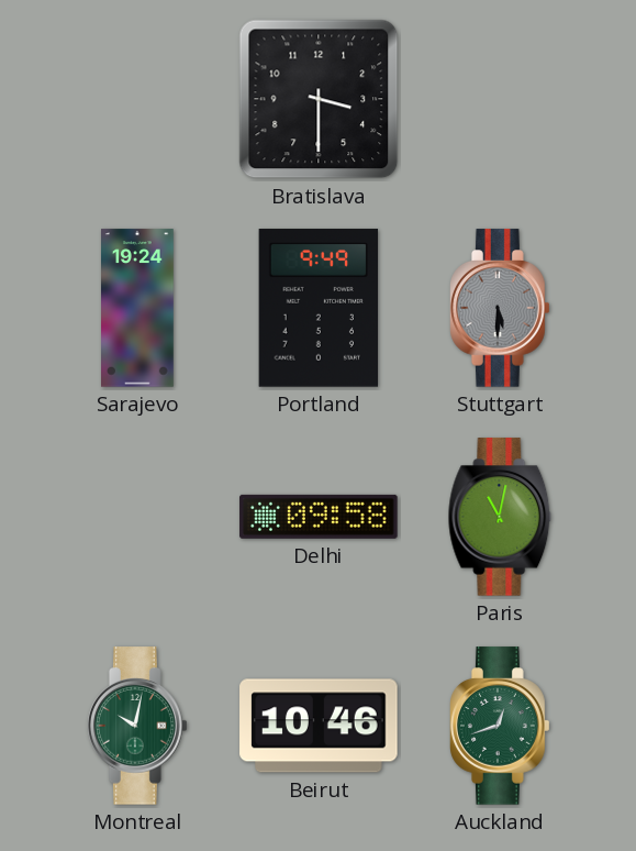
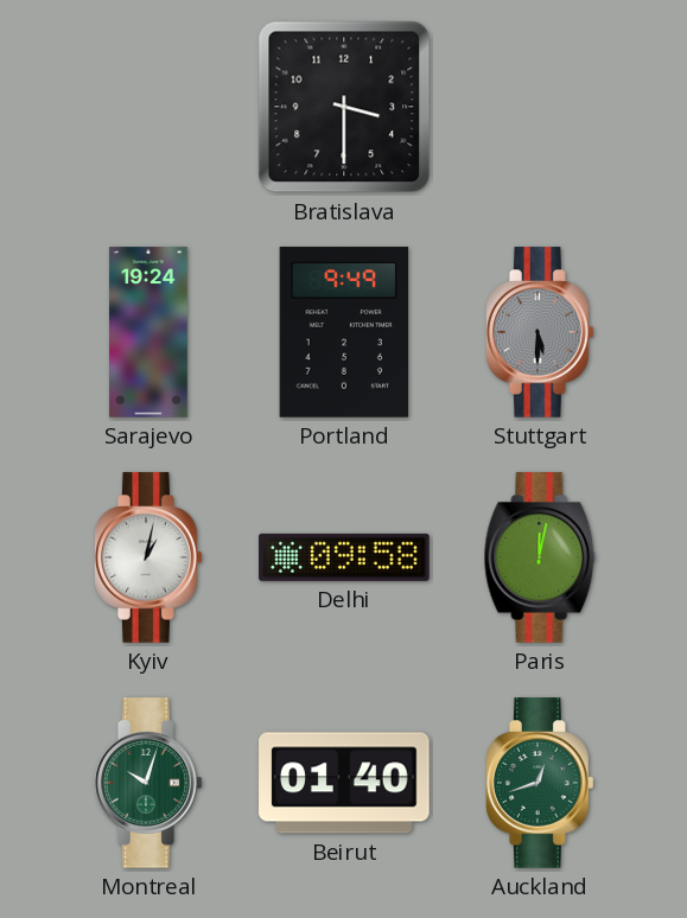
Kyiv: none -> 1:02
Paris: 11:02 -> 12:02
Montreal: 10:02 -> 10:03
Beirut: 10:46 -> 01:40
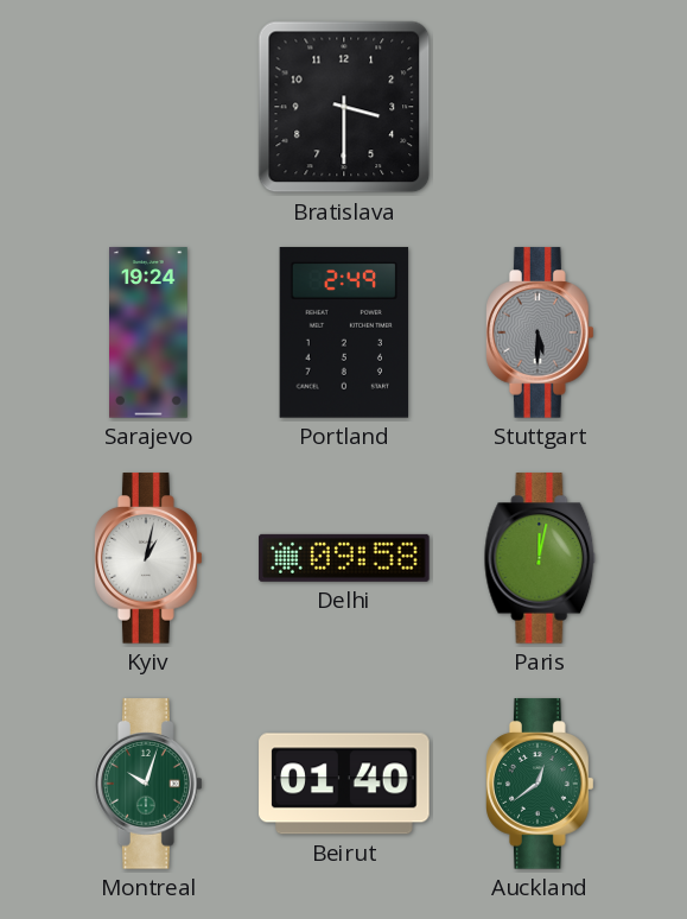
Portland: 9:49 -> 2:49
Auckland: 12:42 -> 12:39
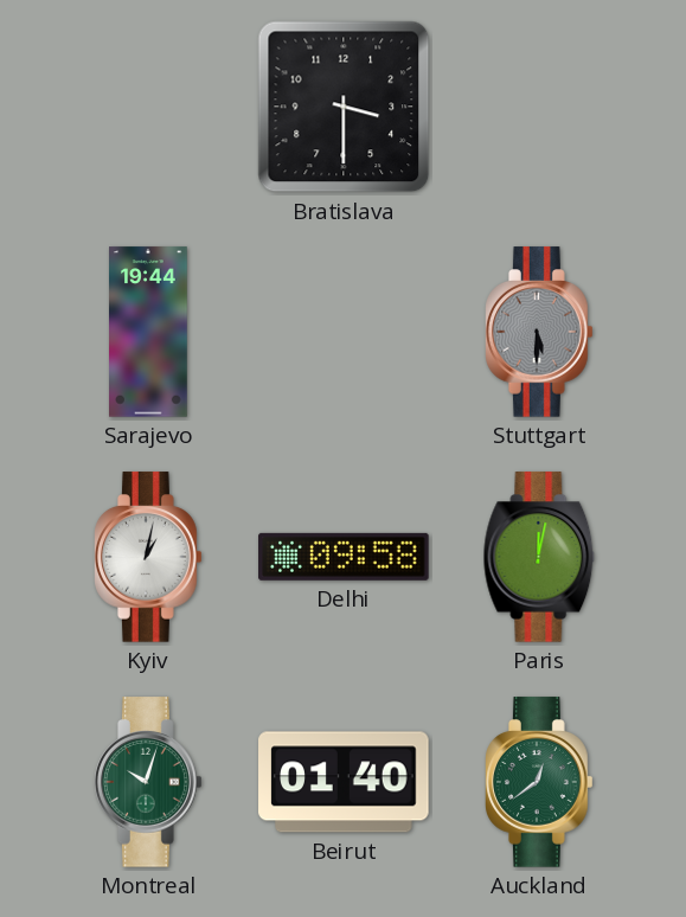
Sarajevo: 19:24 -> 19:44
Portland: 2:49 -> none
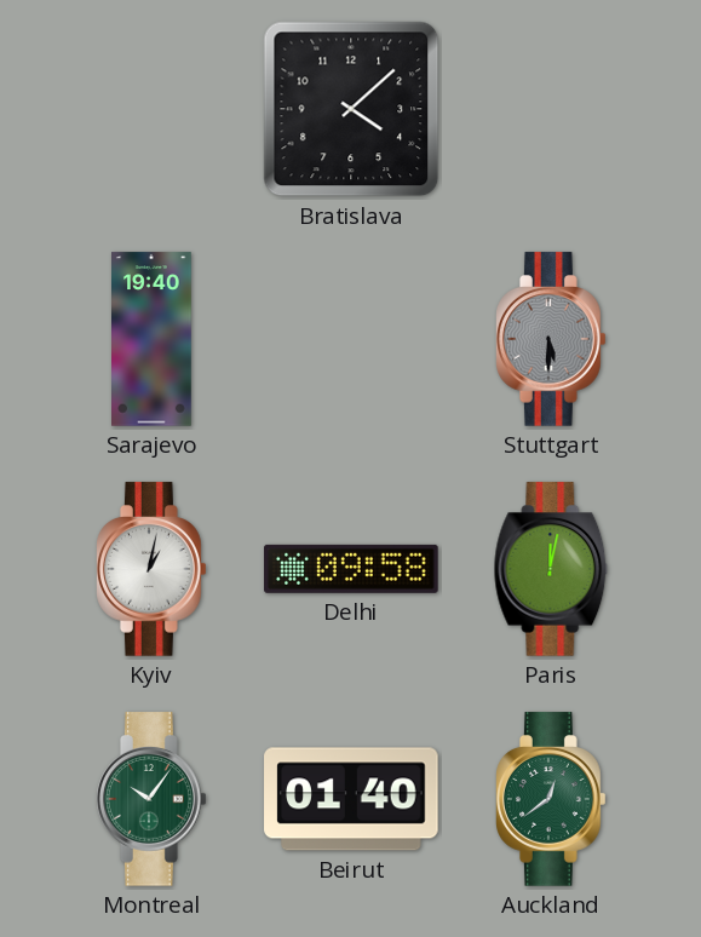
Bratislava: 3:30 -> 4:08
Sarajevo: 19:44 -> 19:40
Montreal: 10:03 -> 10:06
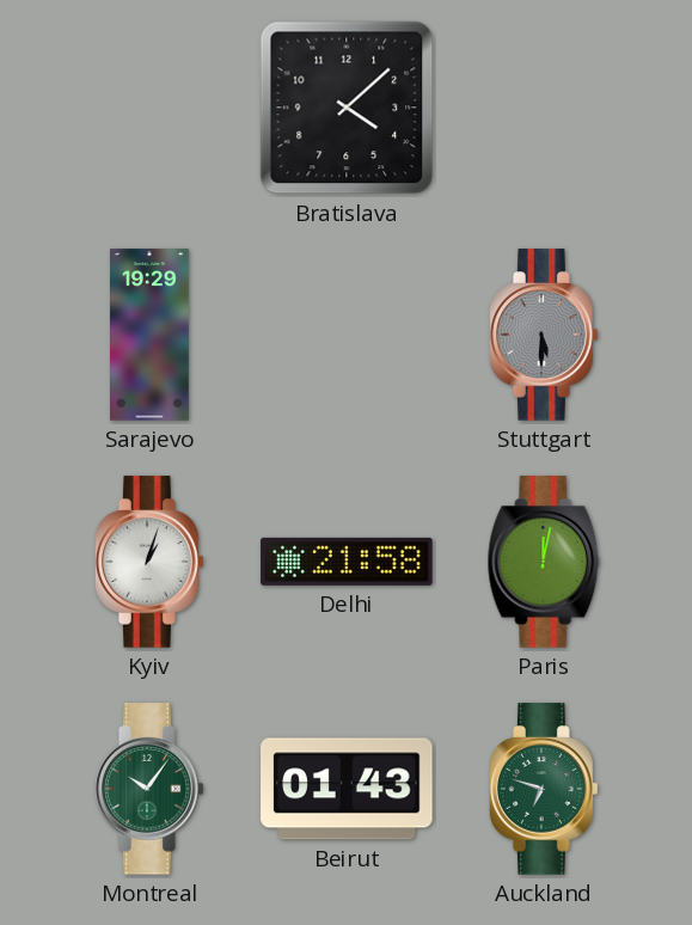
Sarajevo: 19:40 -> 19:29
Kyiv: 1:02 -> 1:03
Delhi: 09:58 -> 21:58
Beirut: 01:40 -> 01:43
Auckland: 12:39 -> 6:48
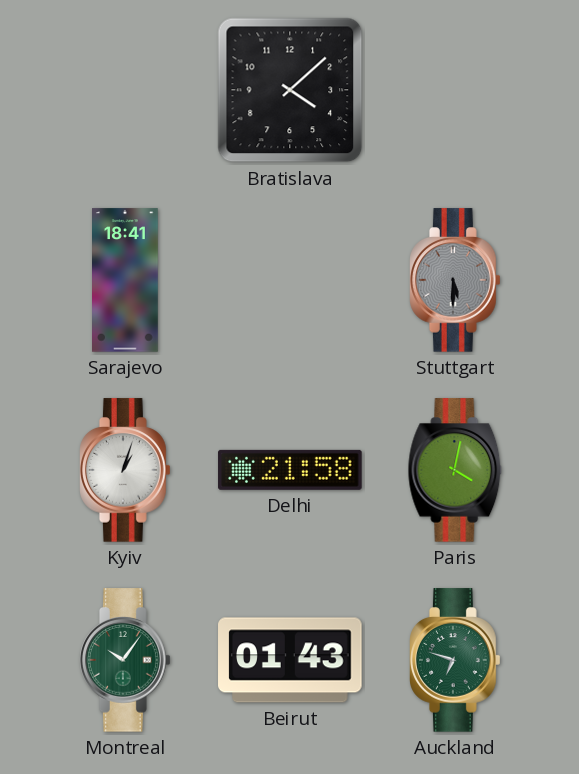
Sarajevo: 19:29 -> 18:41
Paris: 12:02 -> 4:02
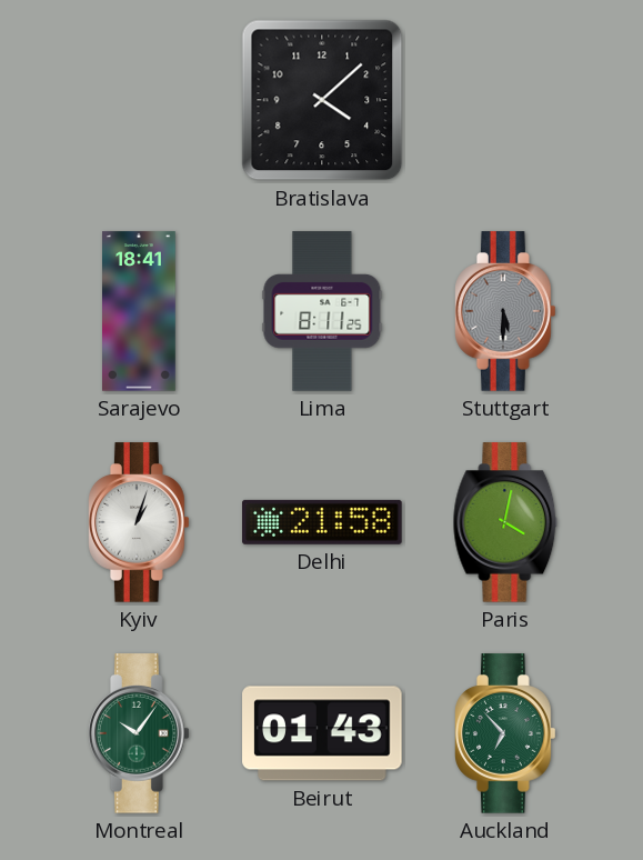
Lima: none -> 8:11
Auckland: 6:48 -> 6:53
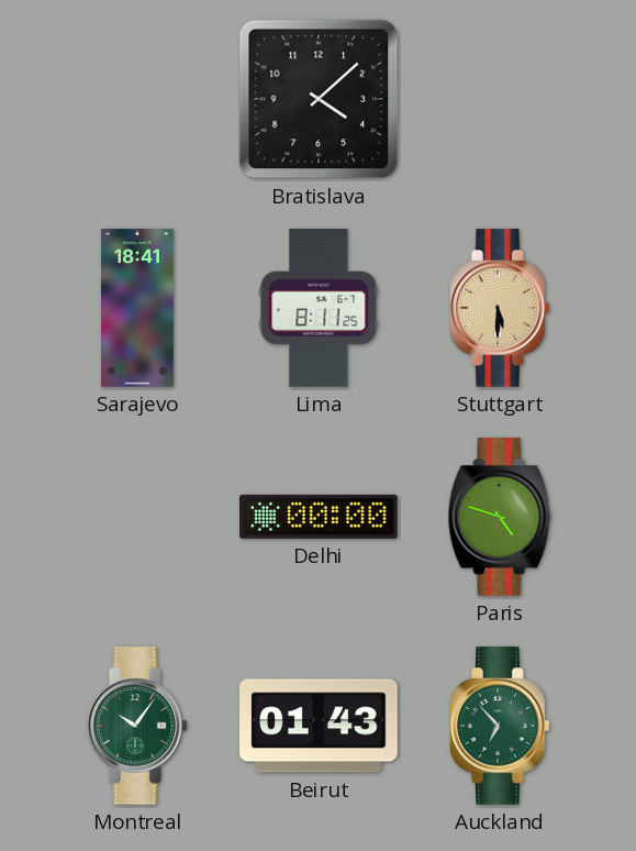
Stuttgart dial: grey -> champagne
Kyiv: 1:03 -> none
Delhi: 21:58 -> 00:00
Paris: 4:02 -> 4:48
